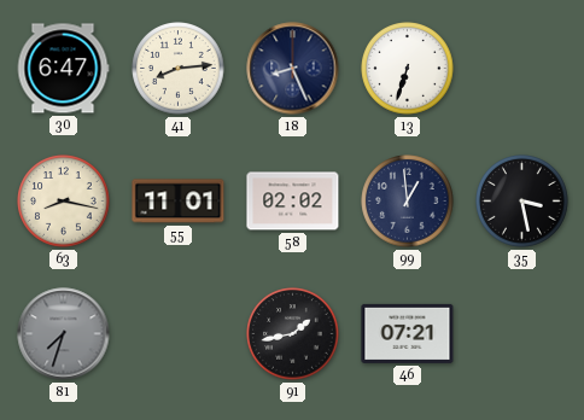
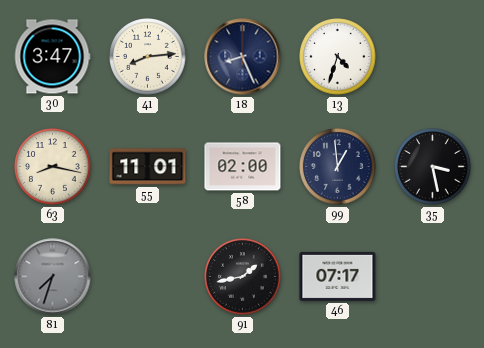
30: 6:47 -> 3:47
13: 6:33 -> 4:33
58: 02:02 -> 02:00
46: 07:21 -> 07:17
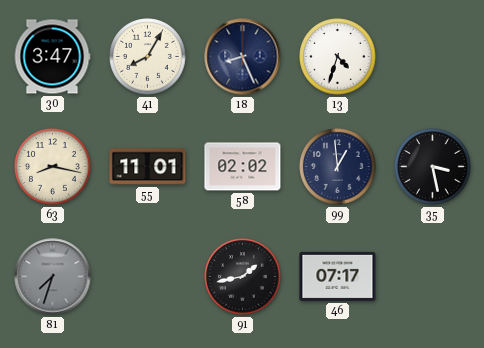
41: 8:14 -> 8:05
58: 02:00 -> 02:02
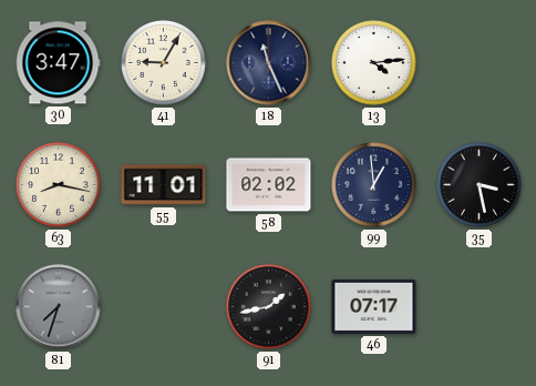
41: 8:05 -> 9:05
18: 8:26 -> 11:26
13: 4:33 -> 4:14
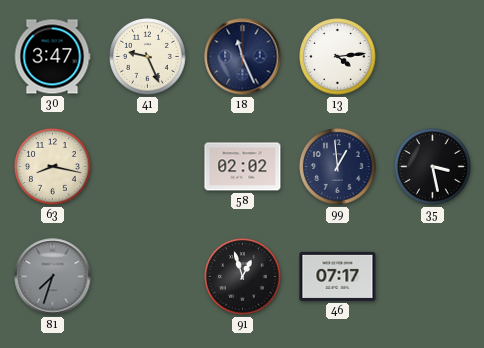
41: 9:05 -> 9:26
55: 11:01 -> none
91: 1:43 -> 12:57
